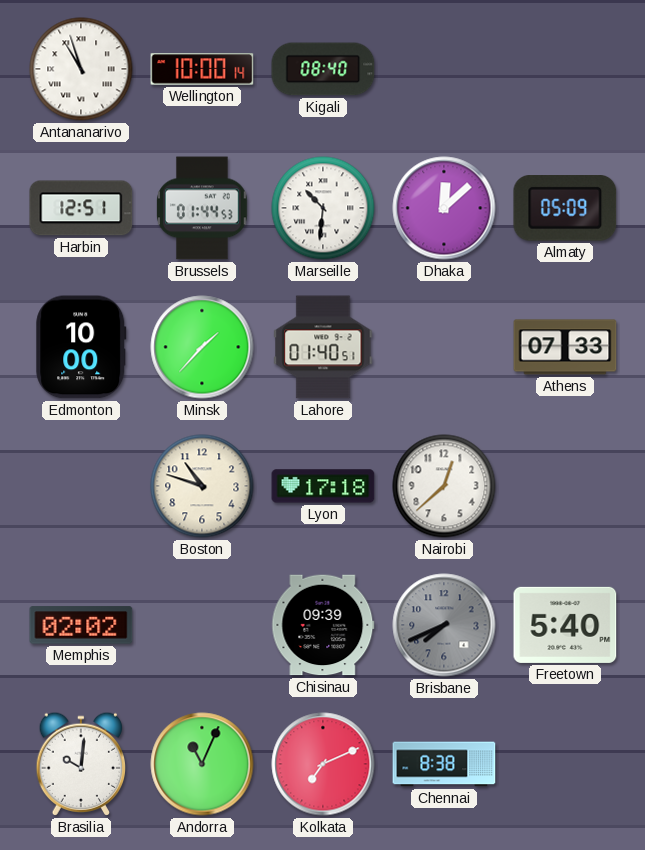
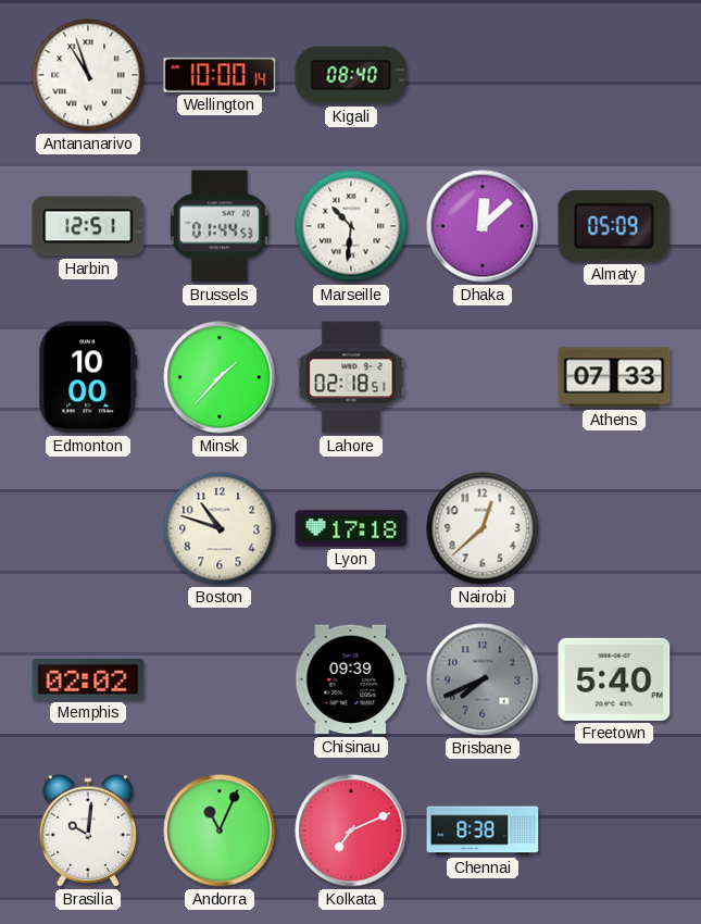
Lahore: 01:40 -> 02:18
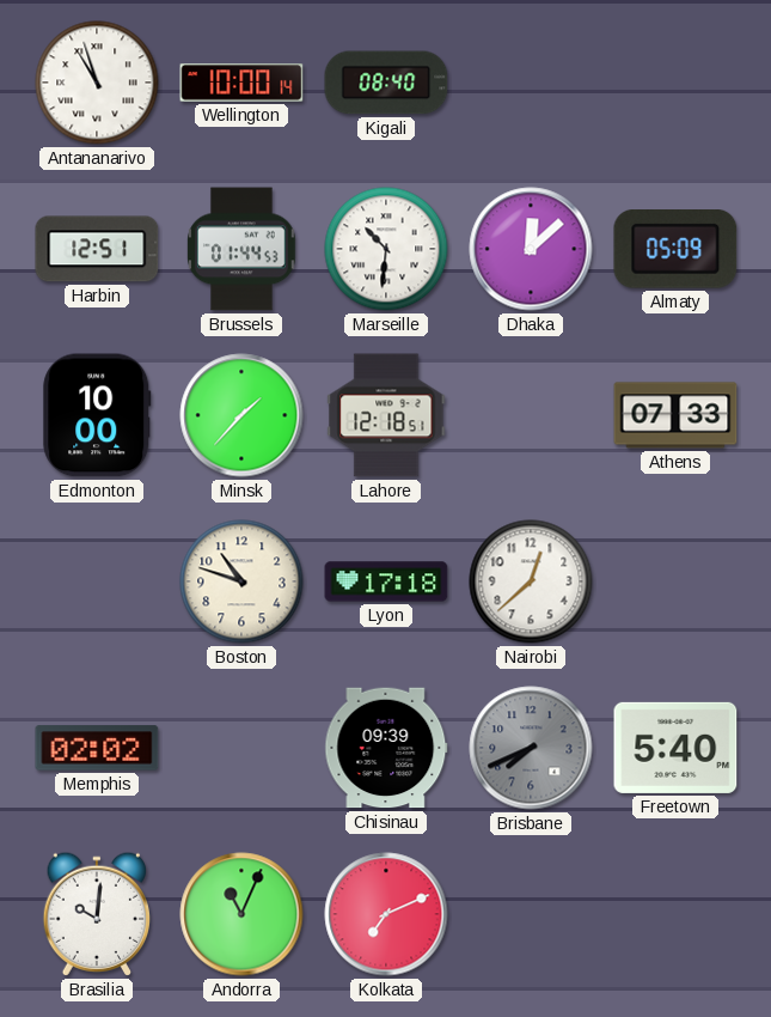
Lahore: 02:18 -> 12:18
Chennai: 8:38 -> none
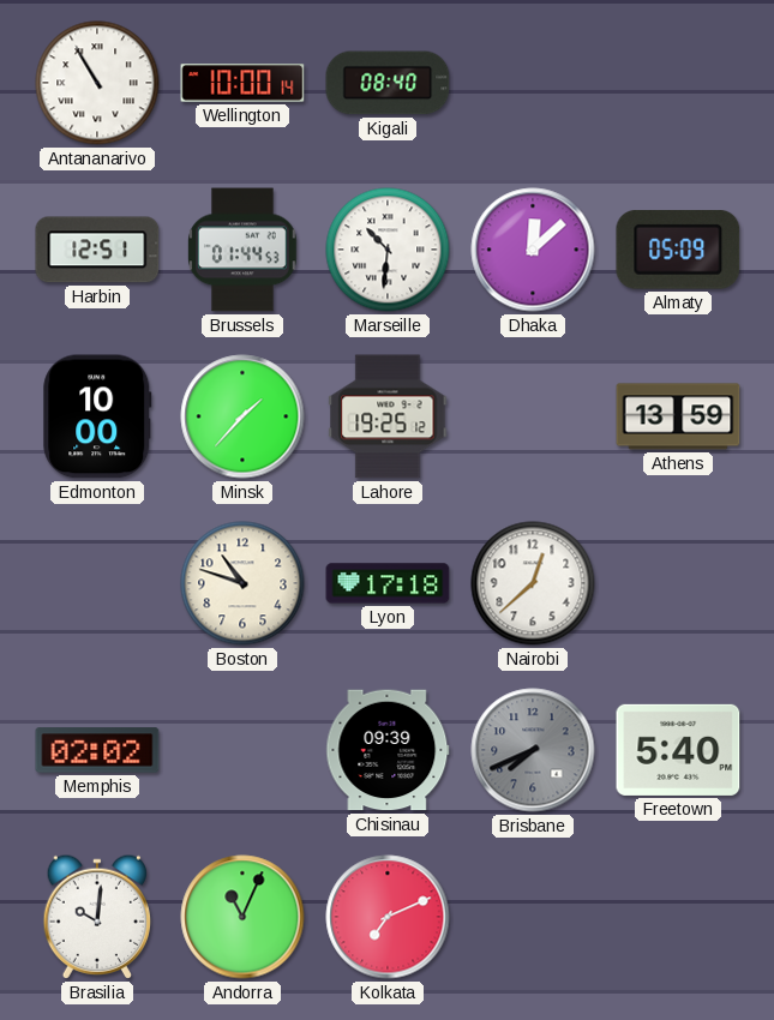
Antananarivo: 10:57 -> 10:55
Lahore: 12:18 -> 19:25
Athens: 07:33 -> 13:59
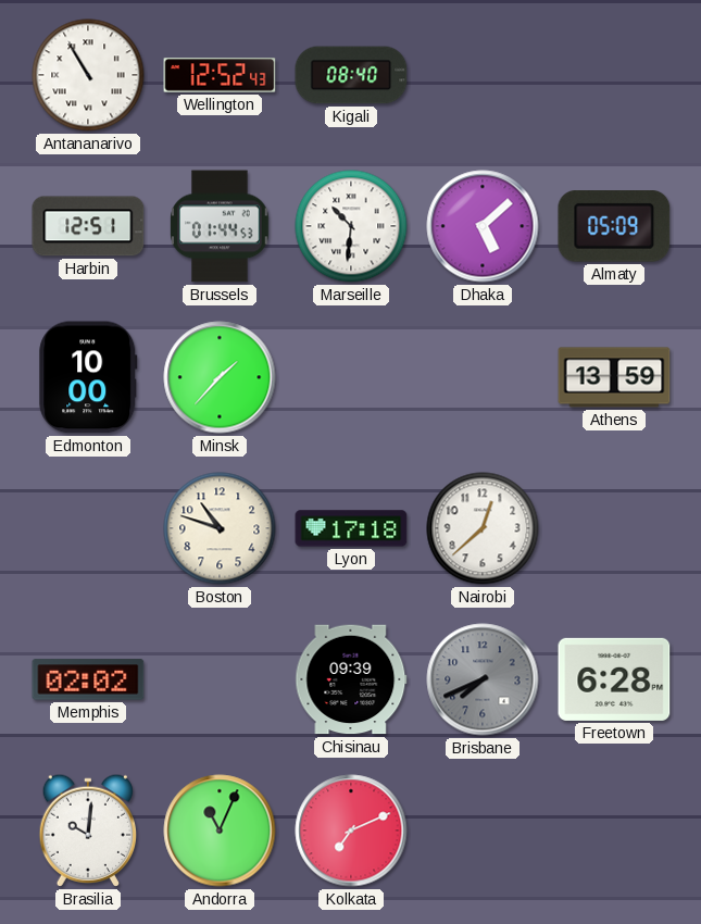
Wellington: 10:00 -> 12:52
Dhaka: 12:08 -> 5:08
Lahore: 19:25 -> none
Freetown: 5:40 -> 6:28
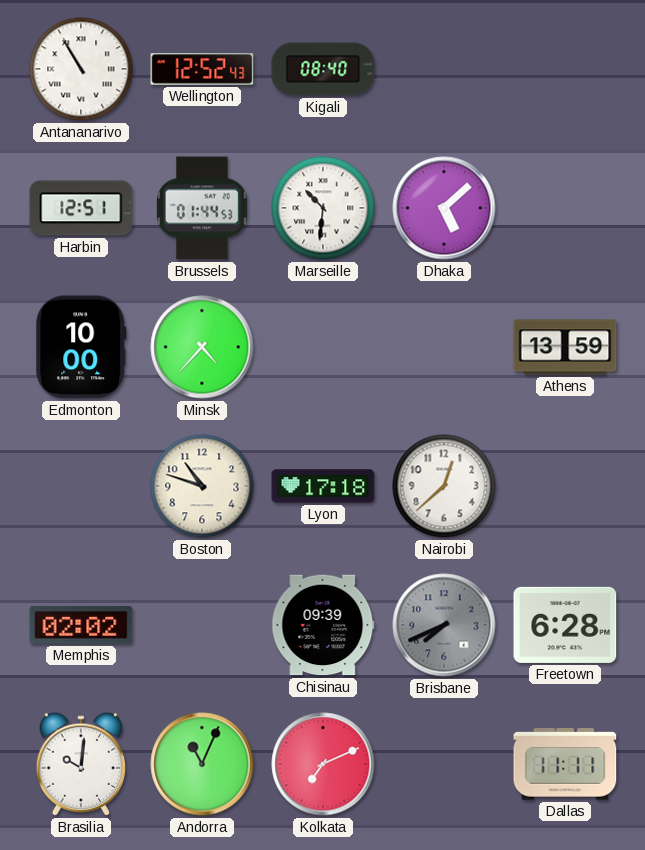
Almaty: 05:09 -> none
Minsk: 1:37 -> 4:37
Dallas: none -> 11:11
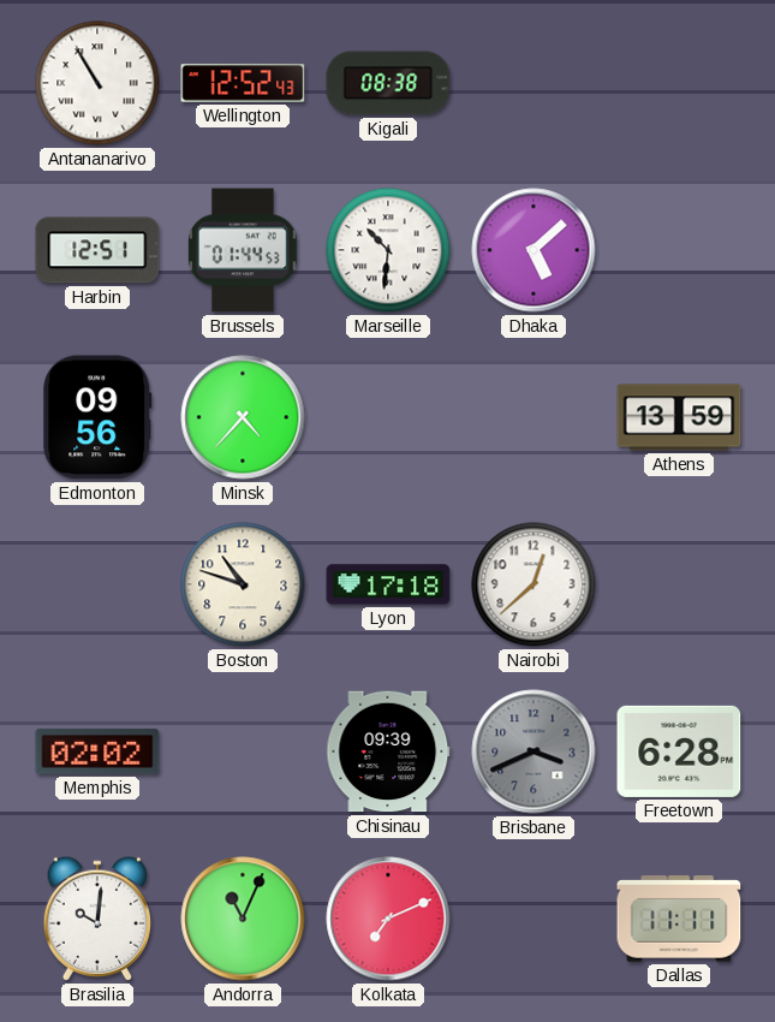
Kigali: 08:40 -> 08:38
Edmonton: 10:00 -> 09:56
Brisbane: 7:41 -> 3:41
